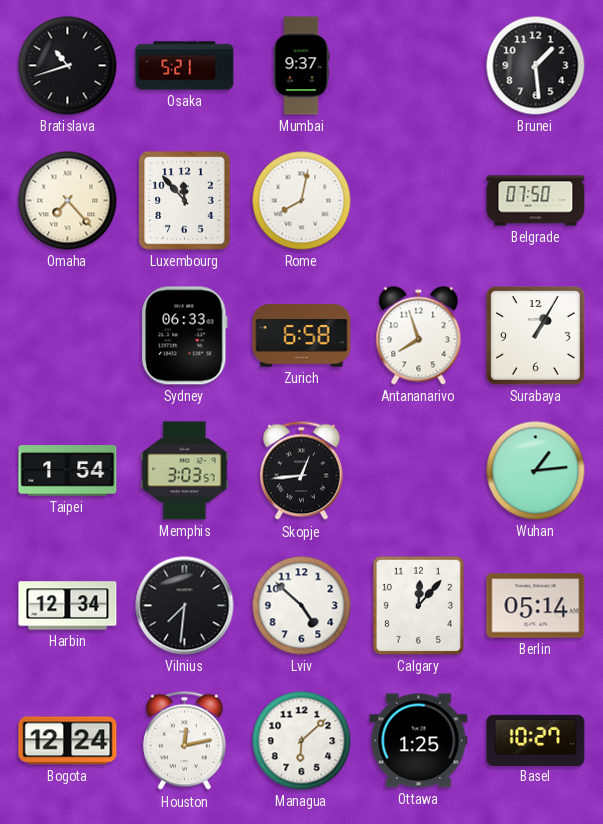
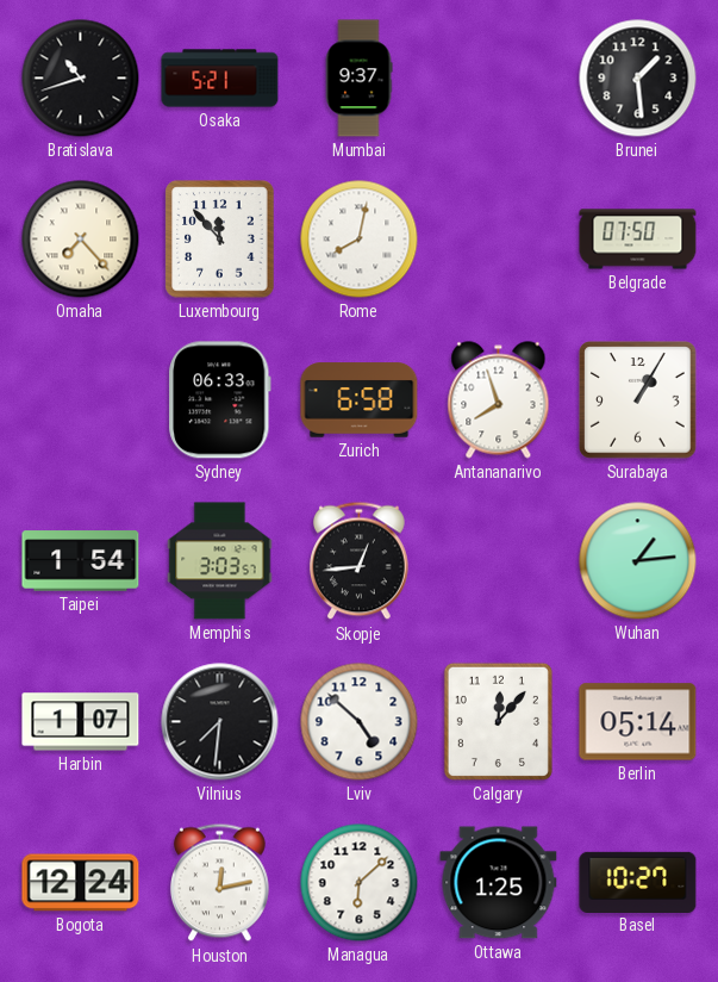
Harbin: 12:34 -> 1:07
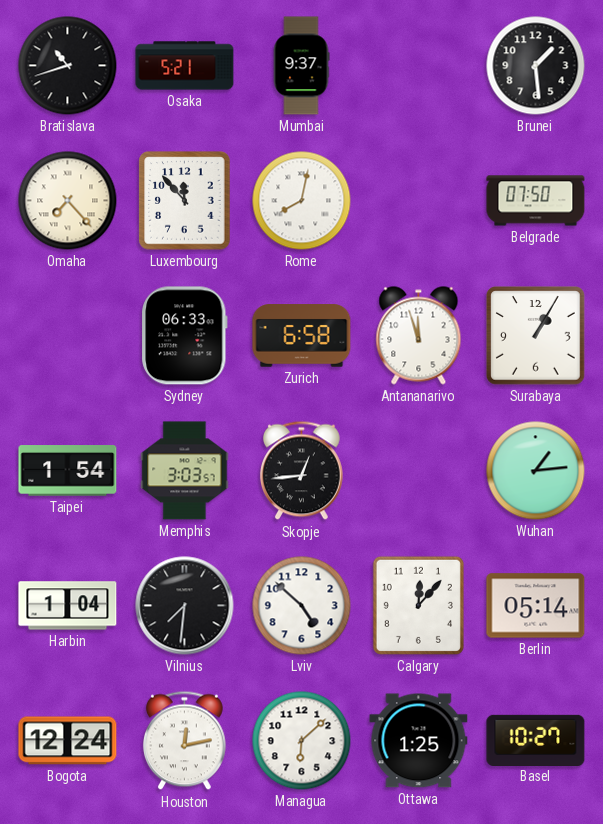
Antananarivo: 7:57 -> 11:57
Harbin: 1:07 -> 1:04
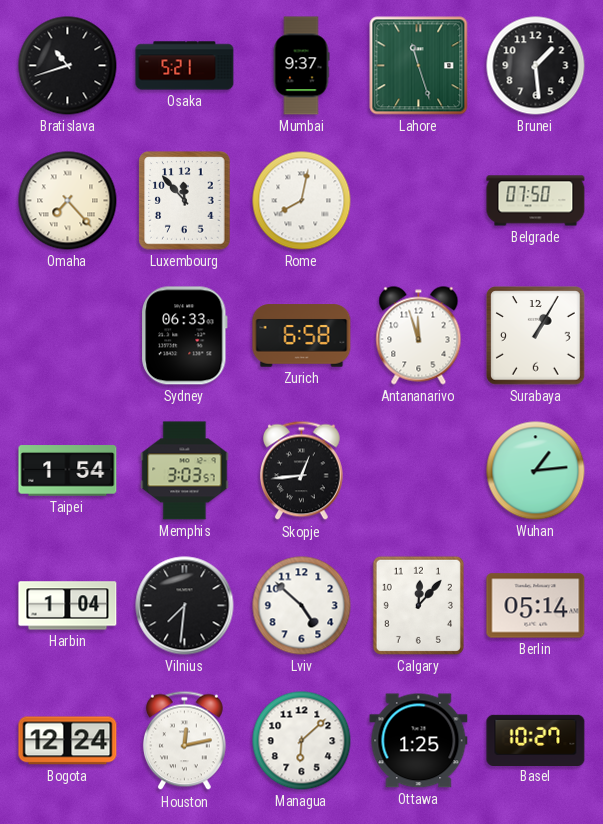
Lahore: none -> 11:27
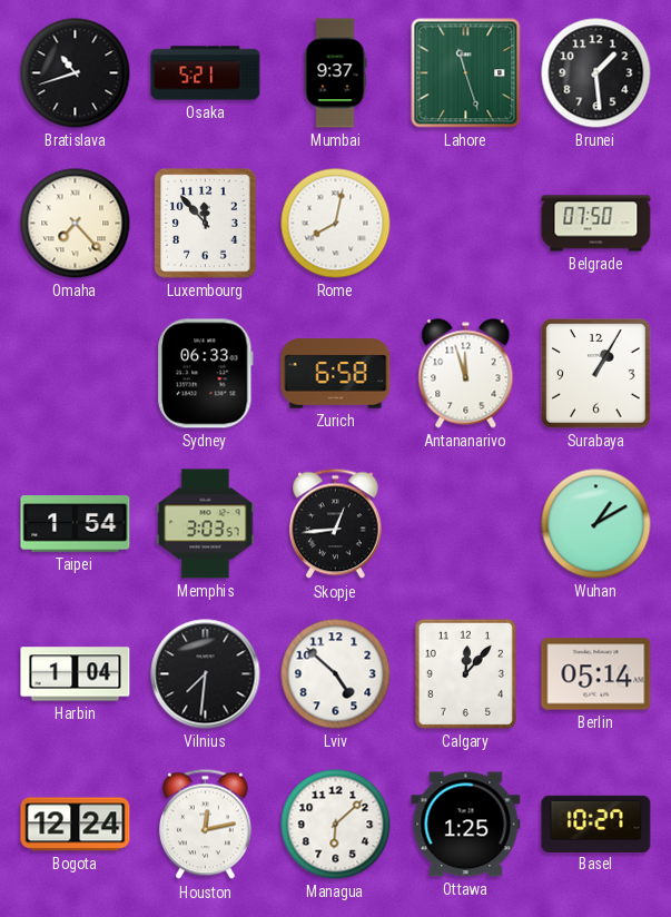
Wuhan: 1:14 -> 1:10
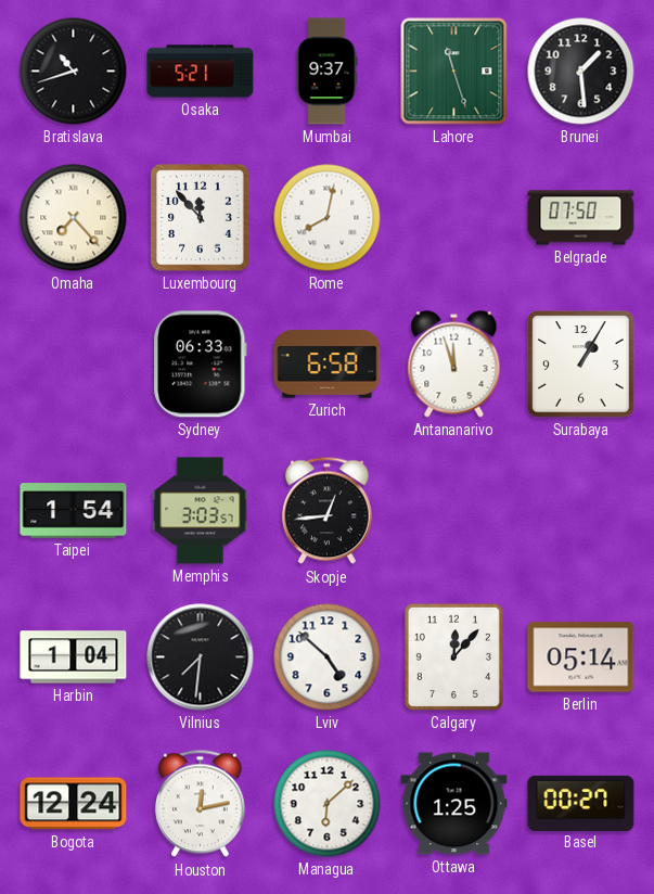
Wuhan: 1:10 -> none
Basel: 10:27 -> 00:27
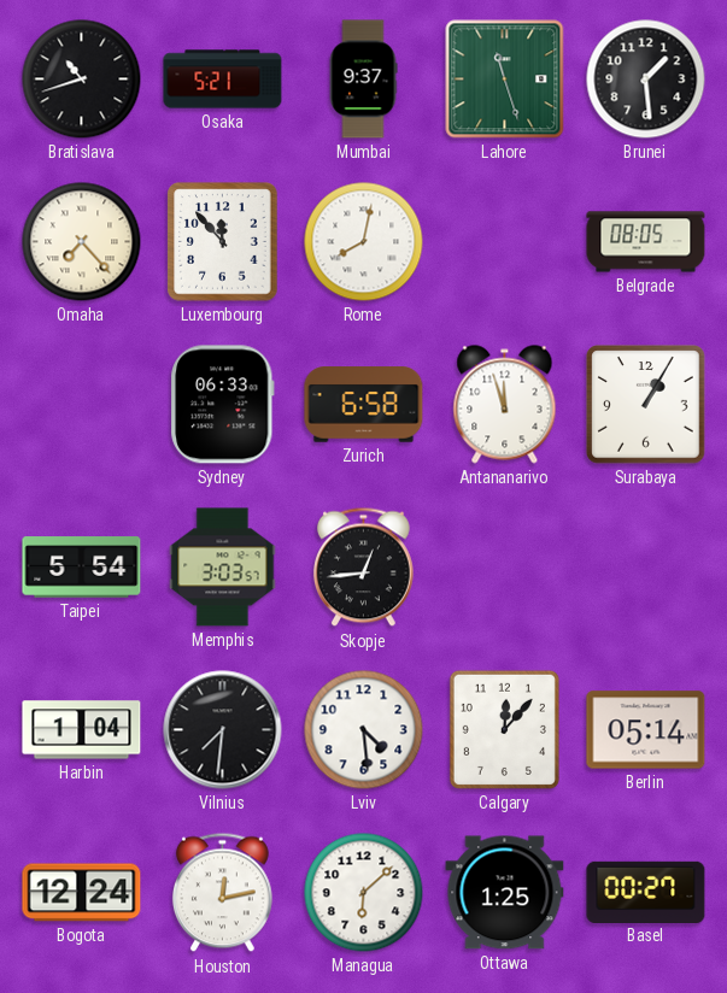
Belgrade: 07:50 -> 08:05
Taipei: 1:54 -> 5:54
Lviv: 4:52 -> 4:29
